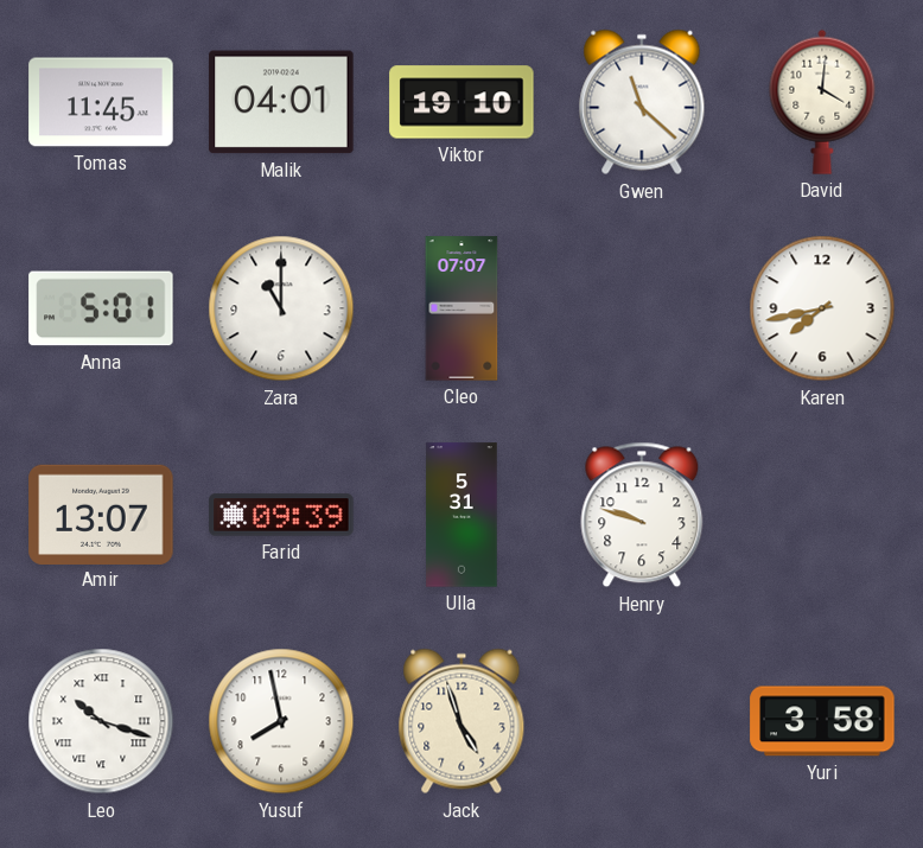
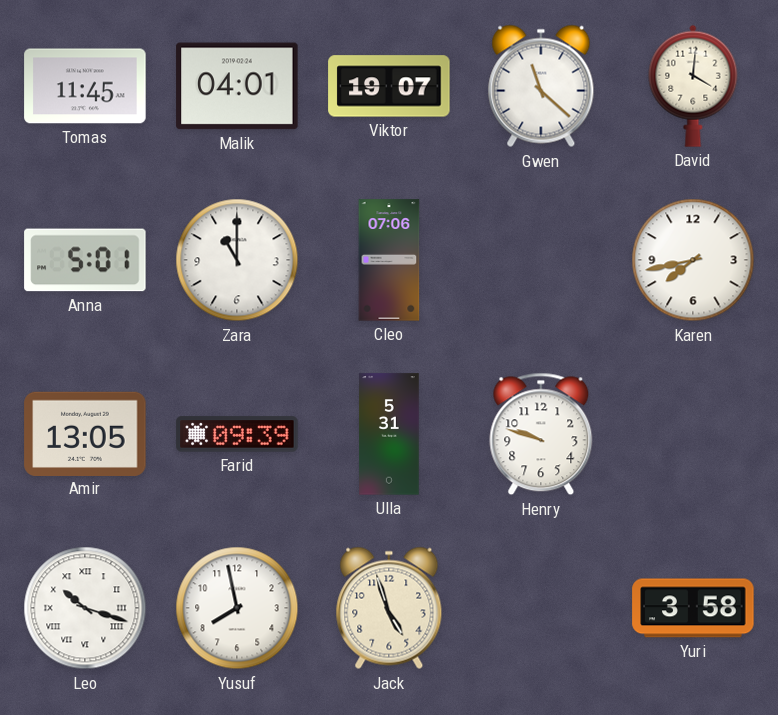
Viktor: 19:10 -> 19:07
Cleo: 07:07 -> 07:06
Amir: 13:07 -> 13:05
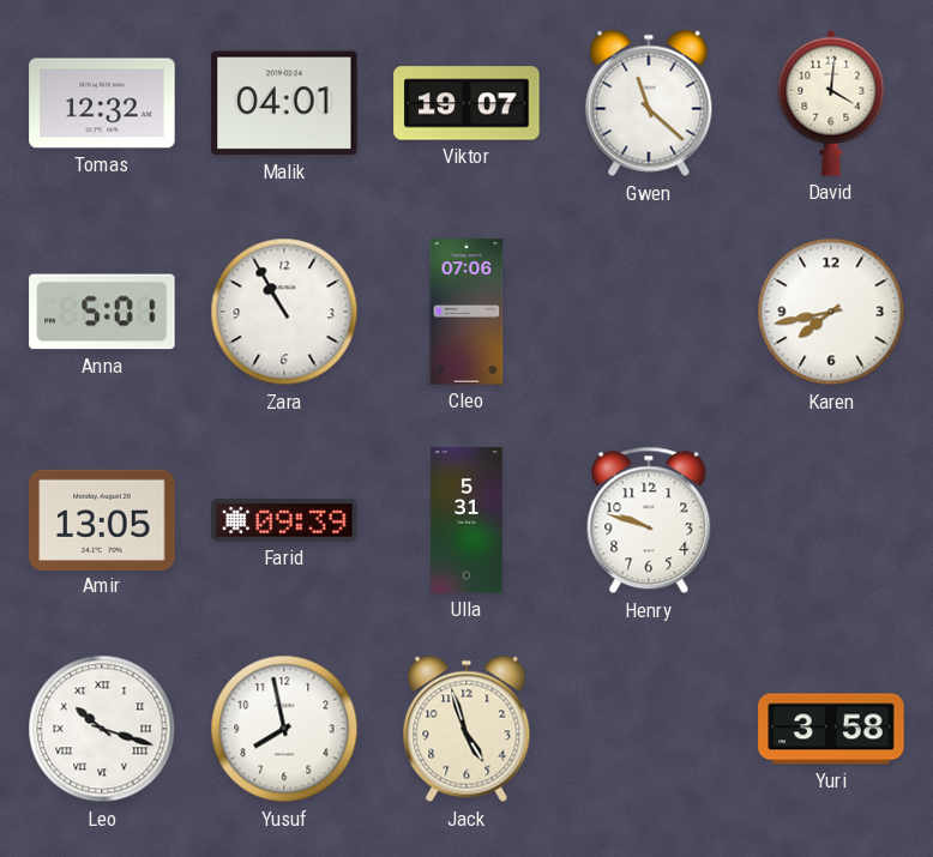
Tomas: 11:45 -> 12:32
Zara: 11:00 -> 10:55
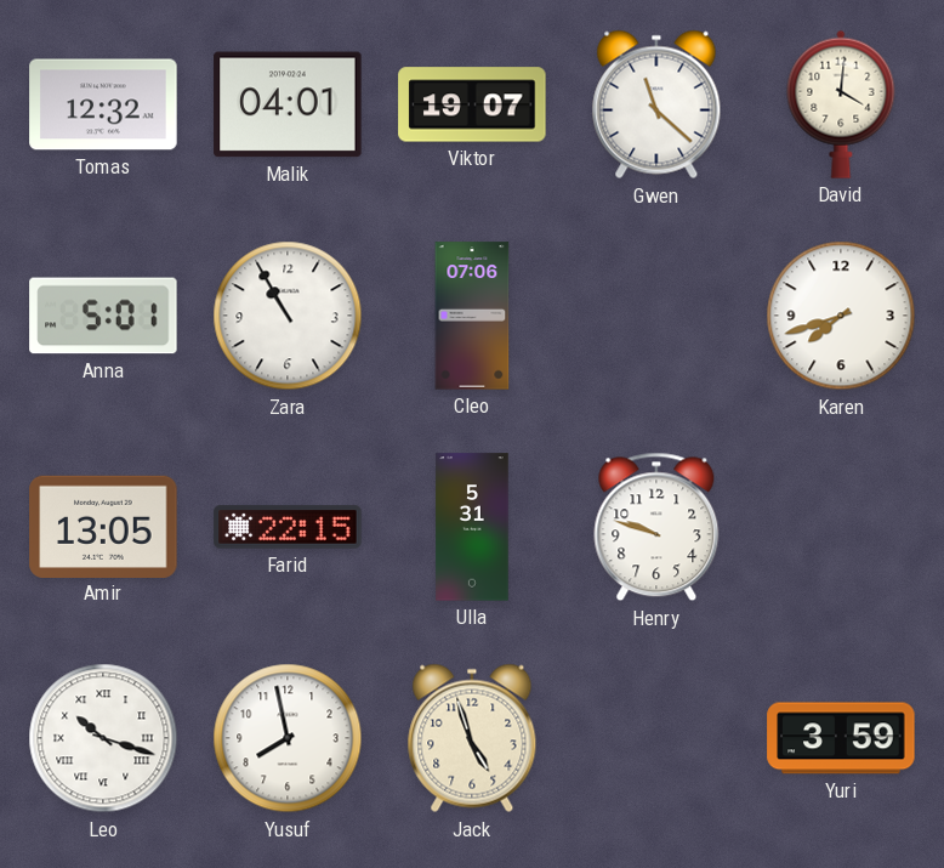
Karen: 7:43 -> 7:42
Farid: 09:39 -> 22:15
Yuri: 3:58 -> 3:59
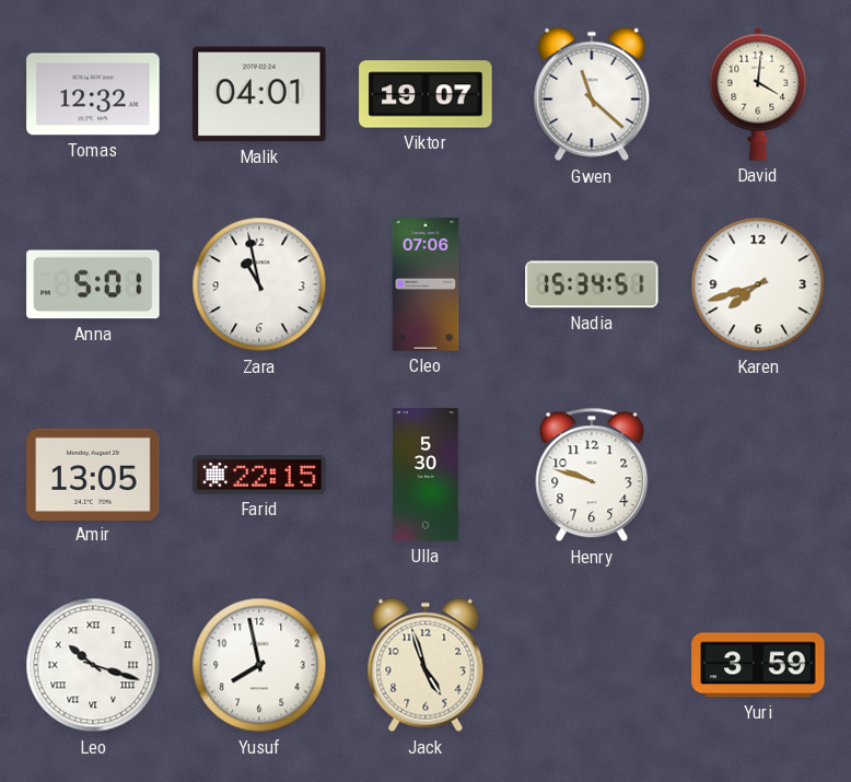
Zara: 10:55 -> 10:58
Nadia: none -> 15:34
Ulla: 5:31 -> 5:30
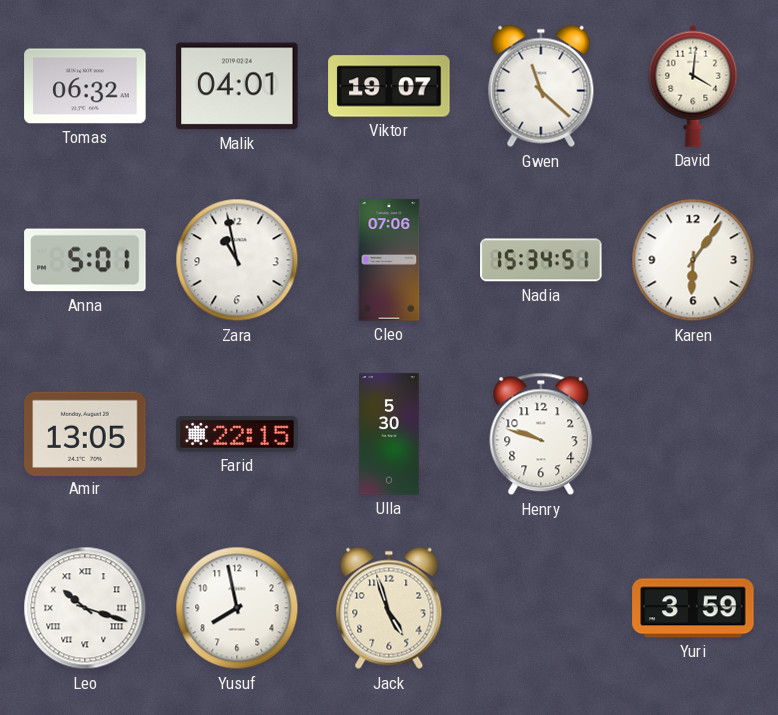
Tomas: 12:32 -> 06:32
Karen: 7:42 -> 6:06
